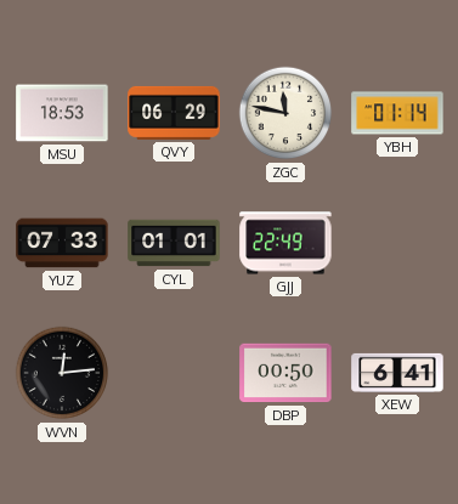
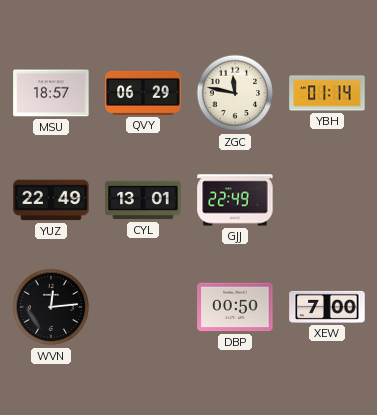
MSU: 18:53 -> 18:57
YUZ: 07:33 -> 22:49
CYL: 01:01 -> 13:01
XEW: 6:41 -> 7:00
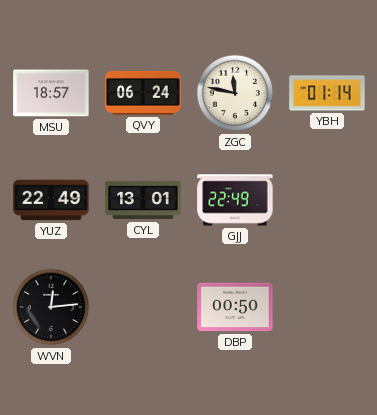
QVY: 06:29 -> 06:24
XEW: 7:00 -> none
